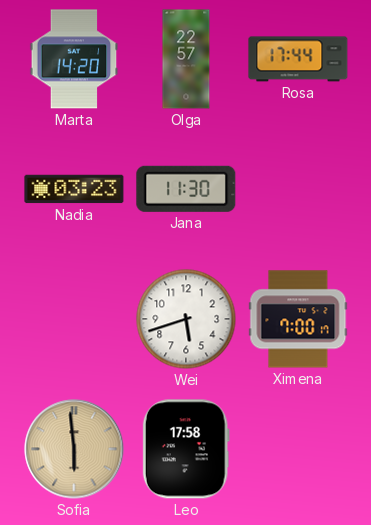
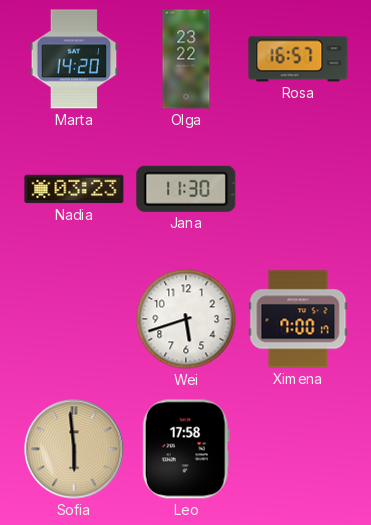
Olga: 22:57 -> 23:22
Rosa: 17:44 -> 16:57
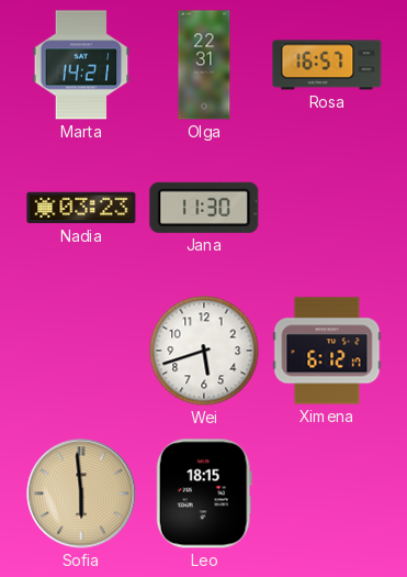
Marta: 14:20 -> 14:21
Olga: 23:22 -> 22:31
Ximena: 7:00 -> 6:12
Leo: 17:58 -> 18:15
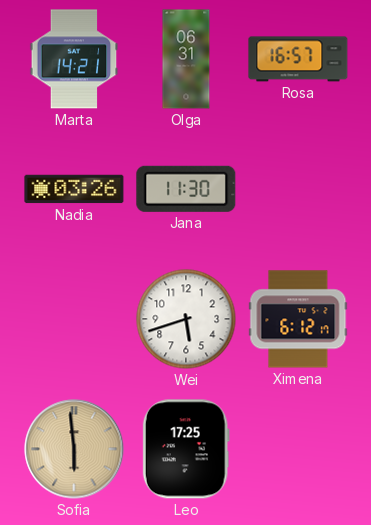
Olga: 22:31 -> 06:31
Nadia: 03:23 -> 03:26
Leo: 18:15 -> 17:25
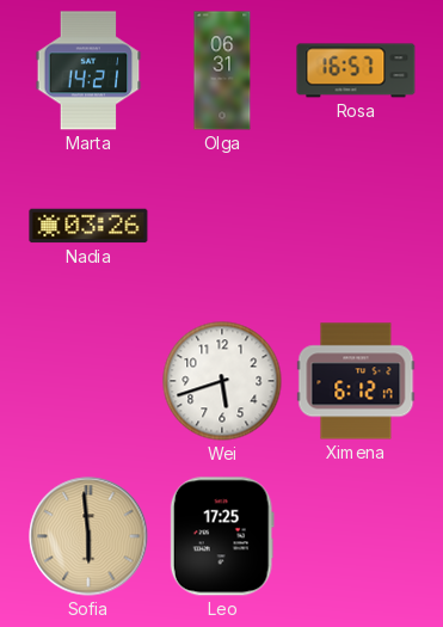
Jana: 11:30 -> none
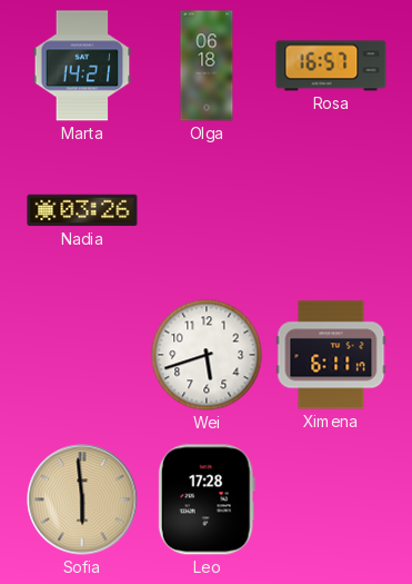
Olga: 06:31 -> 06:18
Ximena: 6:12 -> 6:11
Leo: 17:25 -> 17:28
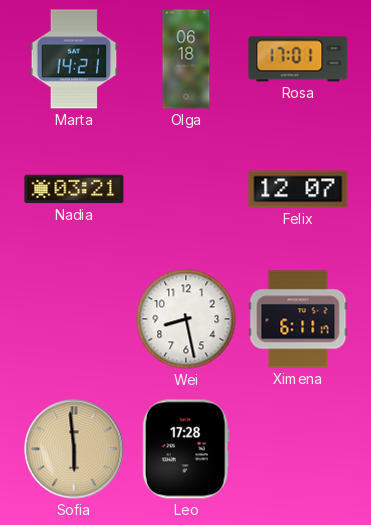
Rosa: 16:57 -> 17:01
Nadia: 03:26 -> 03:21
Felix: none -> 12:07
Wei: 5:42 -> 8:28
